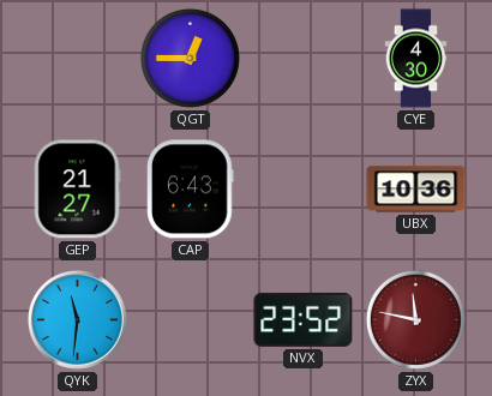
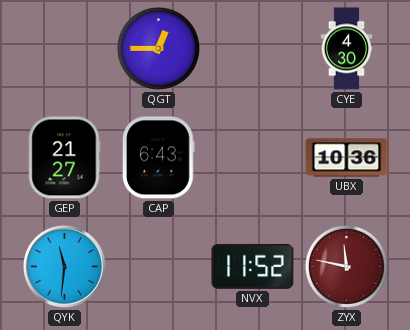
NVX: 23:52 -> 11:52
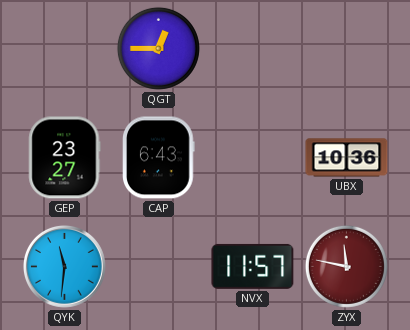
CYE: 4:30 -> none
GEP: 21:27 -> 23:27
NVX: 11:52 -> 11:57
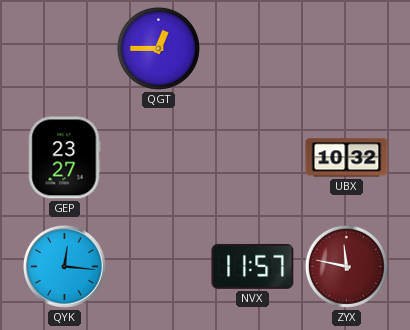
CAP: 6:43 -> none
UBX: 10:36 -> 10:32
QYK: 11:31 -> 12:16
